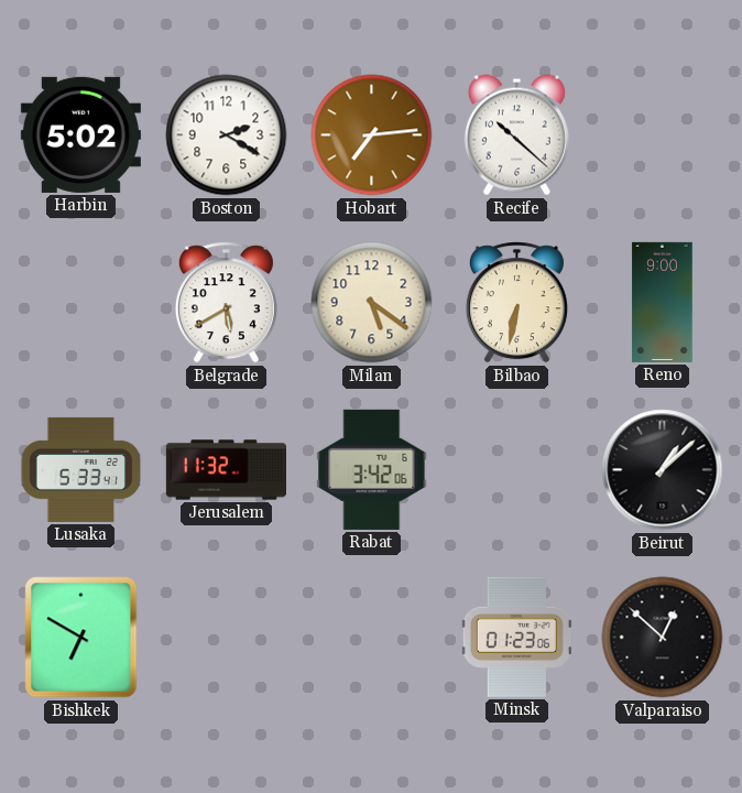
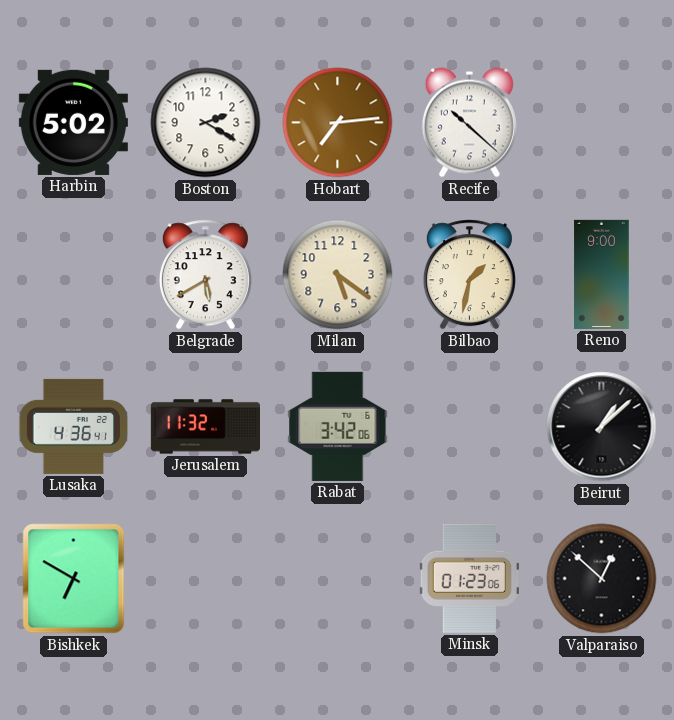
Bilbao: 6:32 -> 1:32
Lusaka: 5:33 -> 4:36
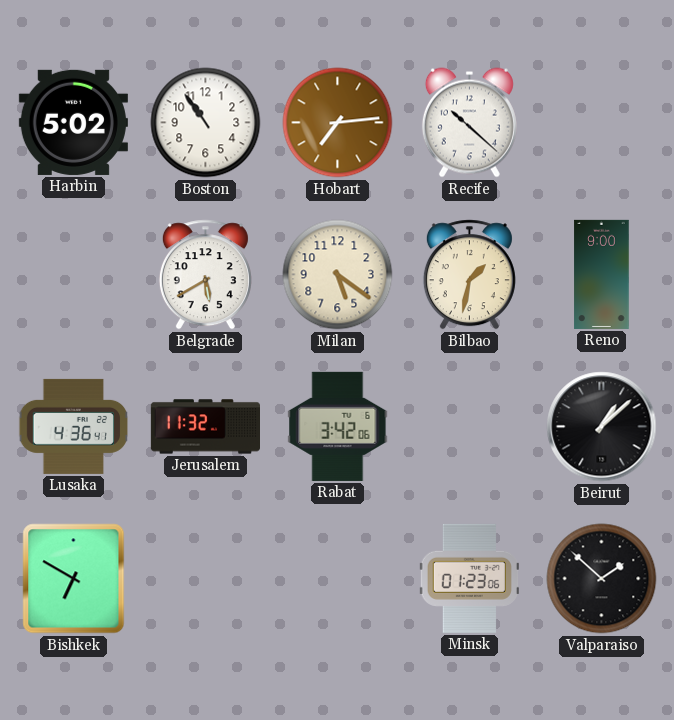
Boston: 2:20 -> 10:54
Valparaiso: 12:52 -> 1:52
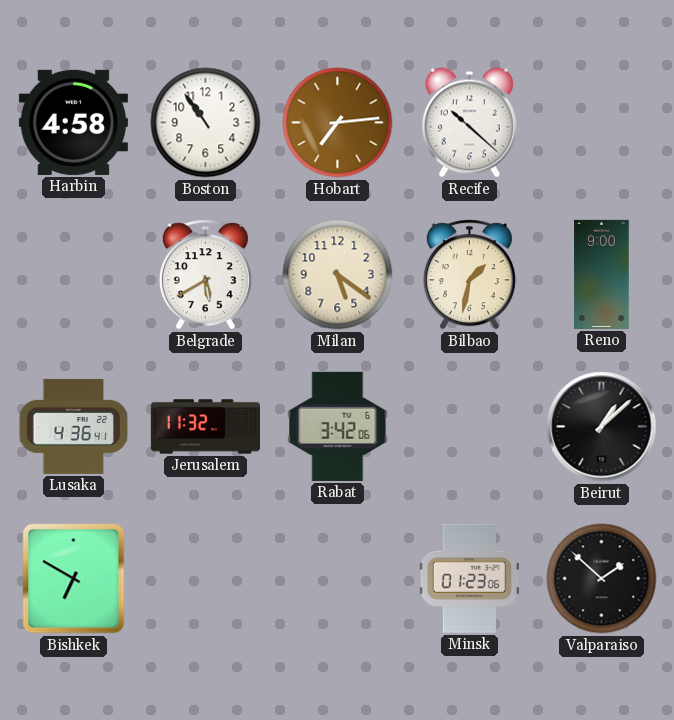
Harbin: 5:02 -> 4:58
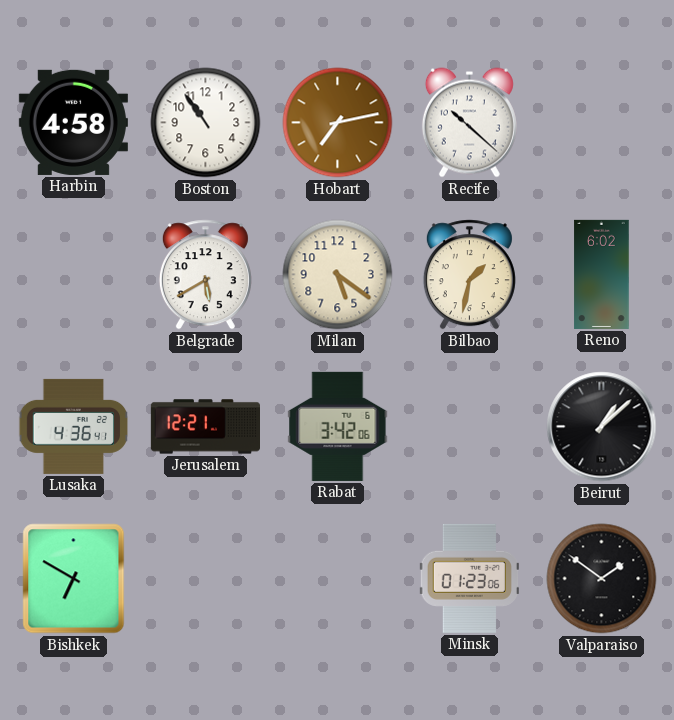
Hobart: 7:14 -> 7:13
Reno: 9:00 -> 6:02
Jerusalem: 11:32 -> 12:21
Valparaiso: 1:52 -> 1:51
